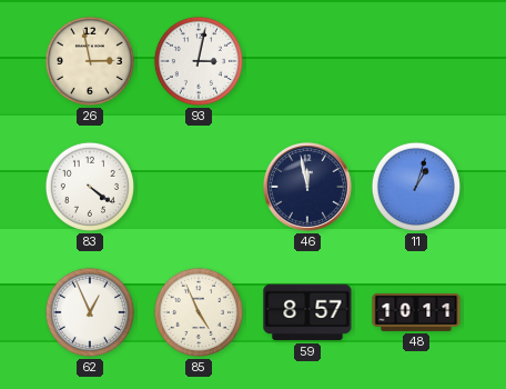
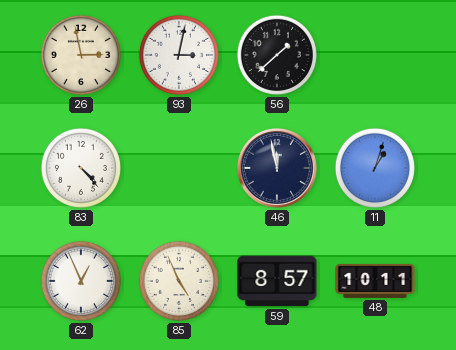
56: none -> 1:38
83: 4:21 -> 4:23
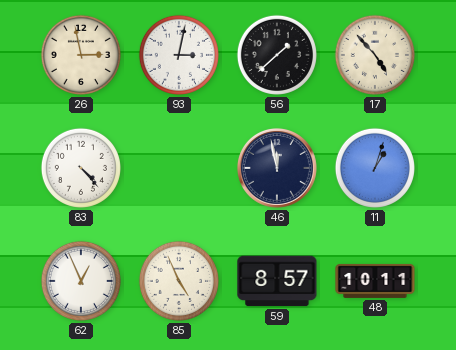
17: none -> 4:53
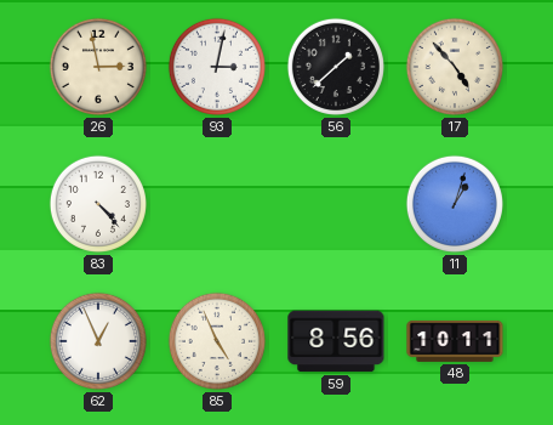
46: 11:58 -> none
59: 8:57 -> 8:56
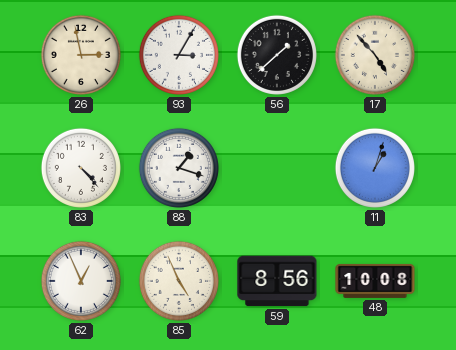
93: 3:02 -> 3:05
88: none -> 1:18
48: 10:11 -> 10:08
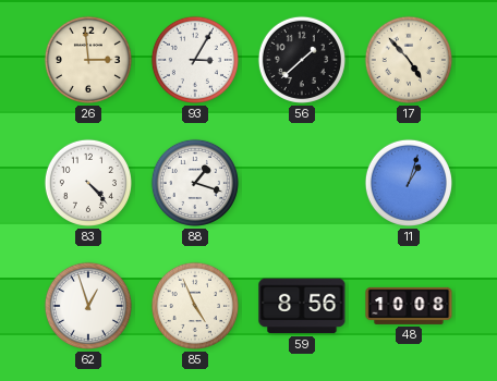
26: 2:58 -> 2:59
62: 12:56 -> 12:57
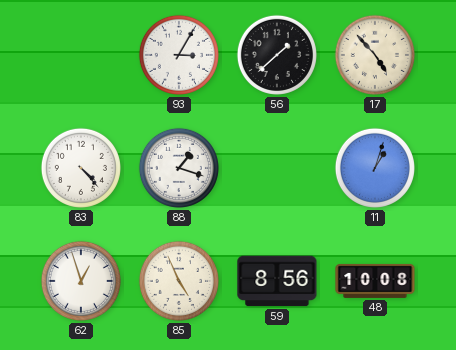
26: 2:59 -> none
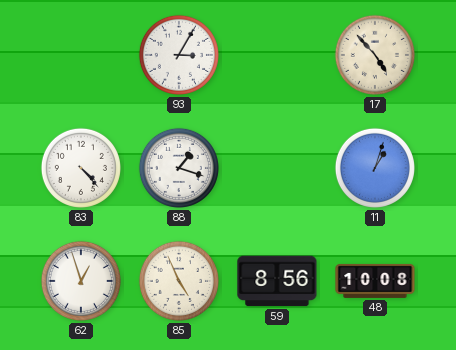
56: 1:38 -> none
